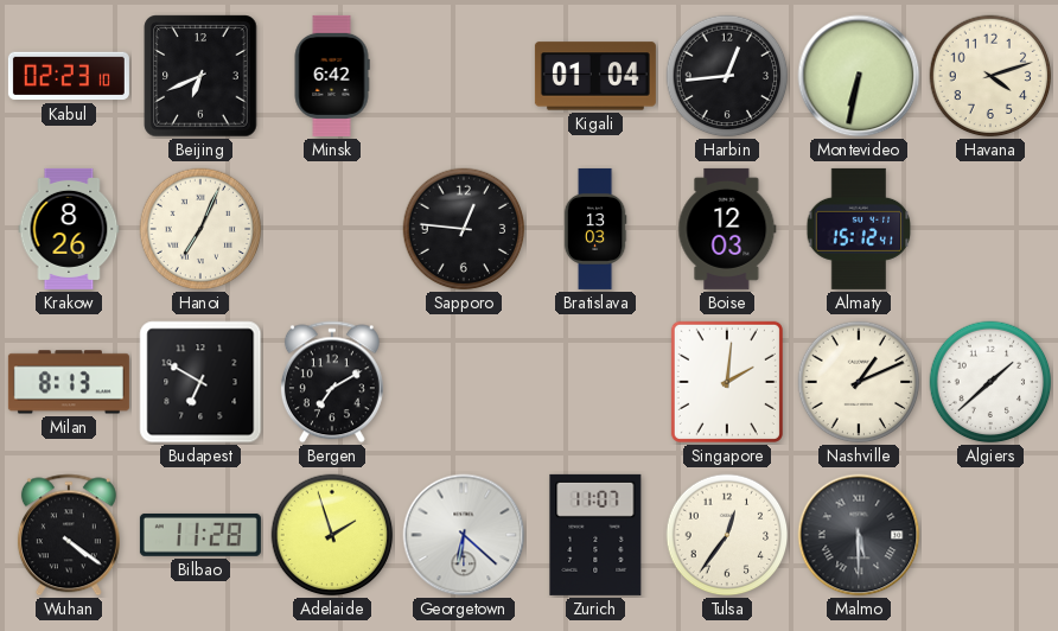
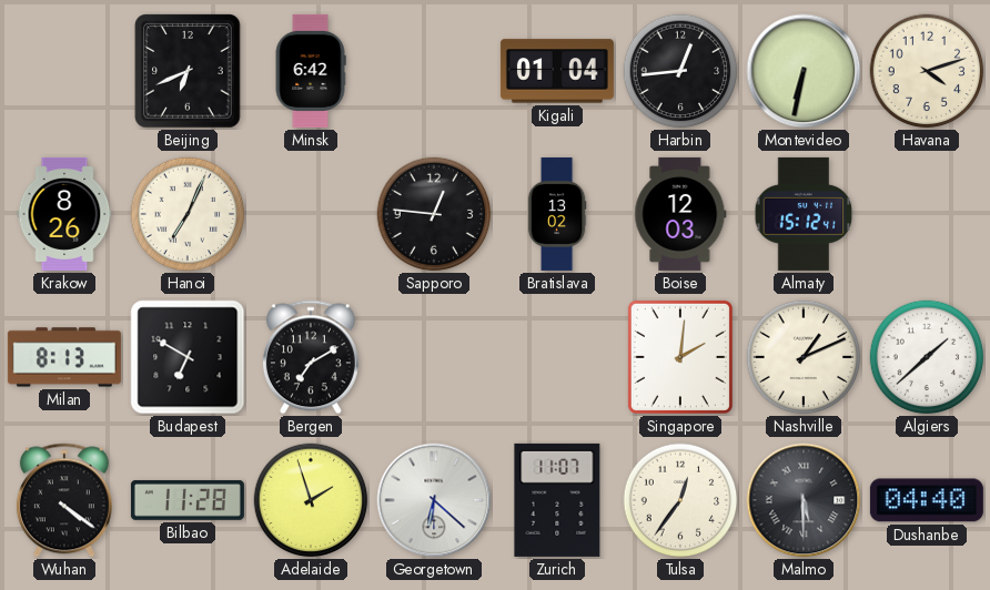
Kabul: 02:23 -> none
Bratislava: 13:03 -> 13:02
Dushanbe: none -> 04:40
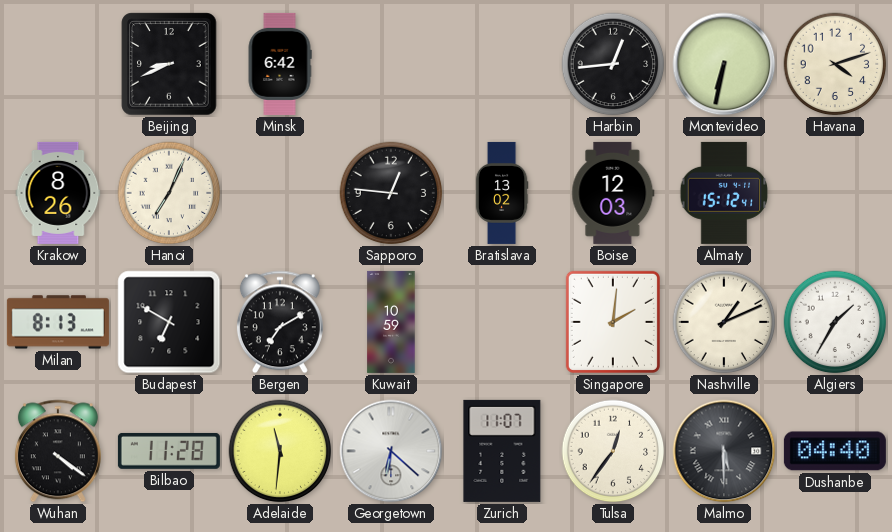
Beijing: 6:41 -> 8:41
Kigali: 01:04 -> none
Kuwait: none -> 10:59
Algiers: 1:38 -> 1:35
Adelaide: 1:57 -> 11:31
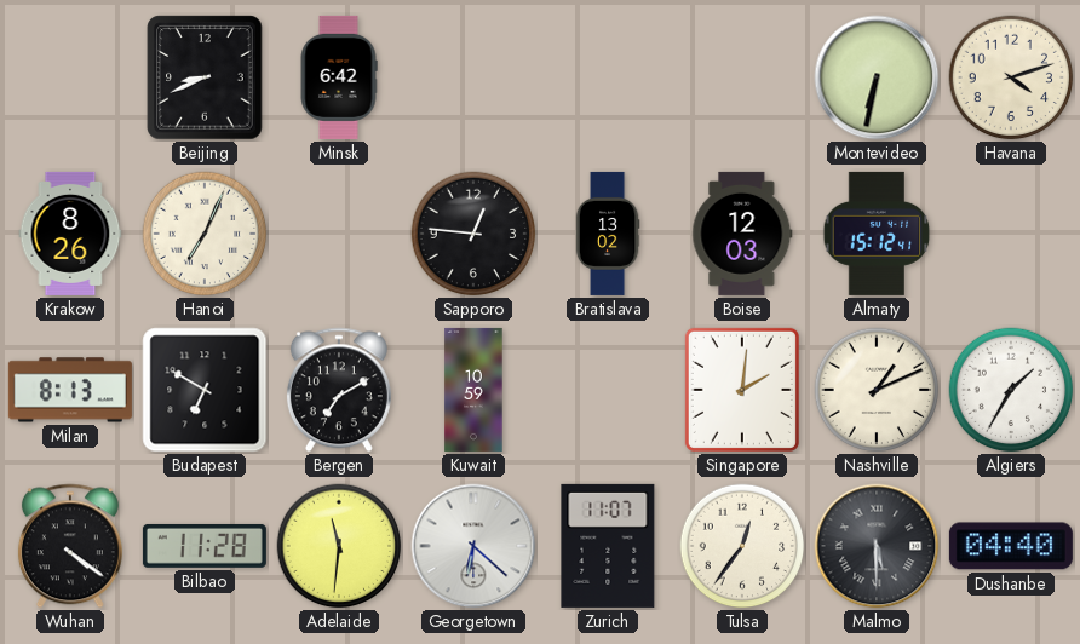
Harbin: 12:44 -> none
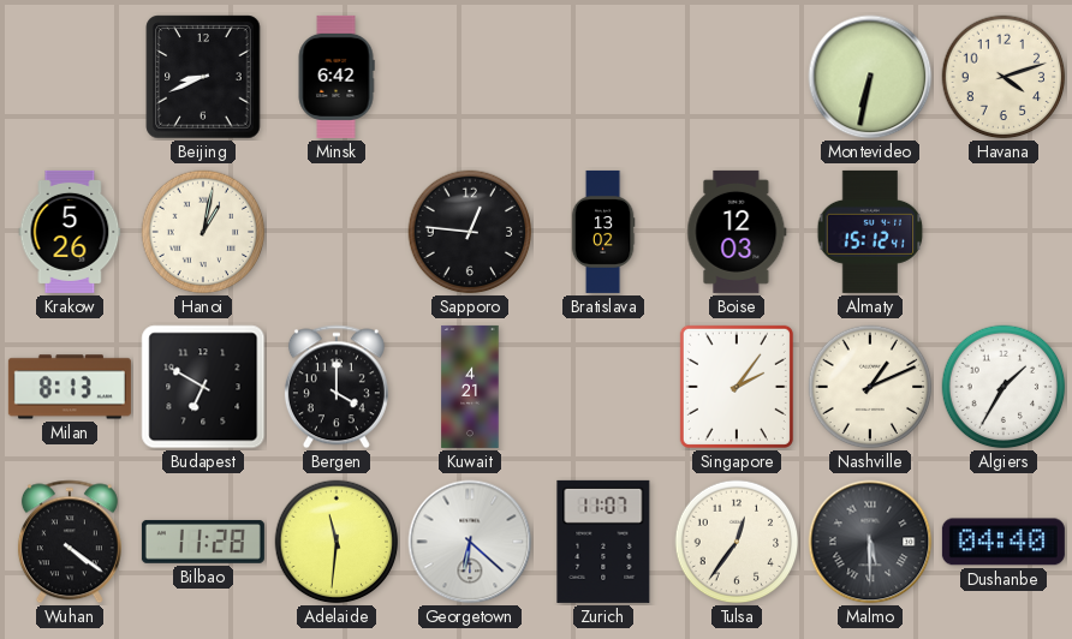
Krakow: 8:26 -> 5:26
Hanoi: 7:04 -> 1:02
Bergen: 7:10 -> 4:00
Kuwait: 10:59 -> 4:21
Singapore: 2:01 -> 2:06
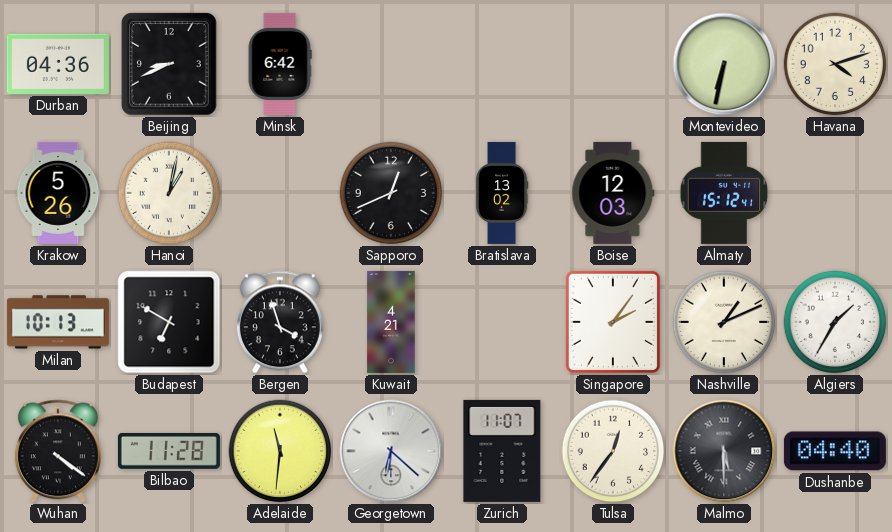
Durban: none -> 04:36
Sapporo: 12:46 -> 12:41
Milan: 8:13 -> 10:13
Bergen: 4:00 -> 3:57
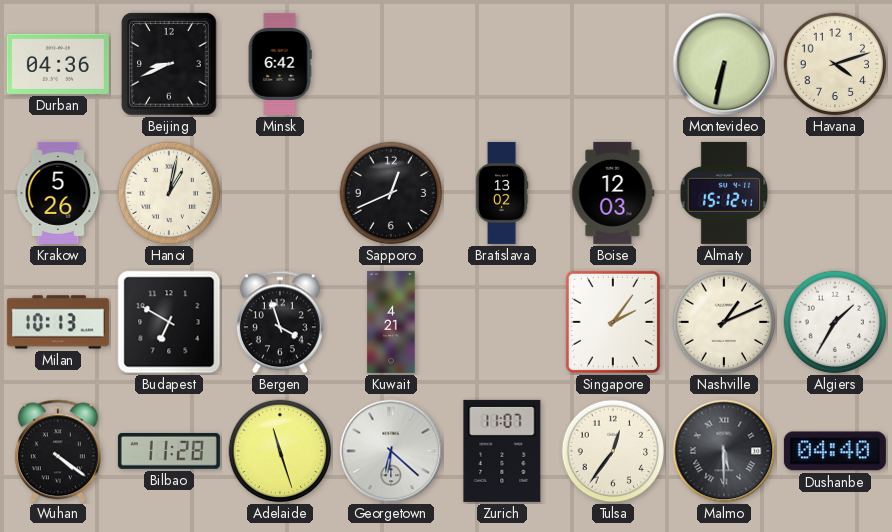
Adelaide: 11:31 -> 11:27
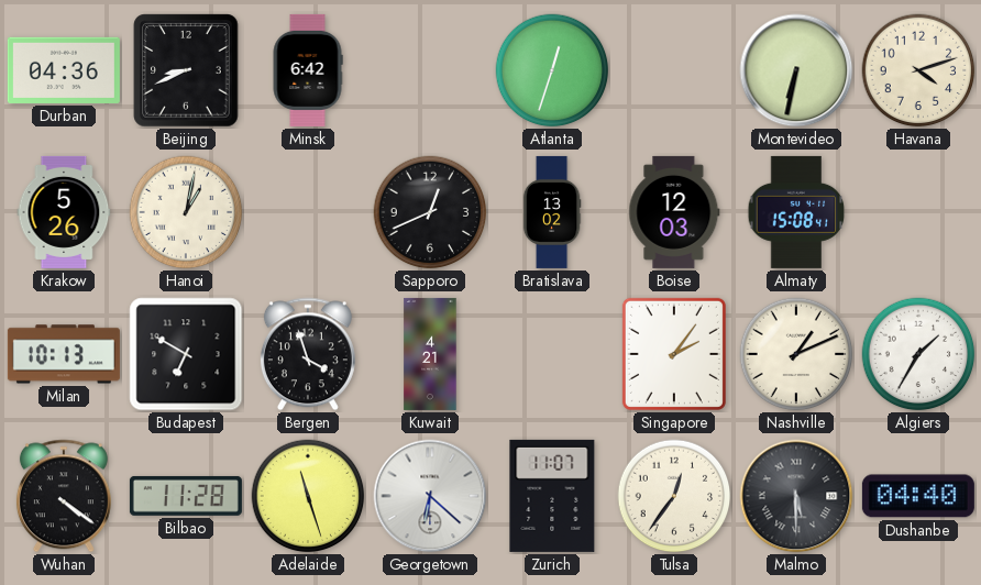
Atlanta: none -> 12:33
Almaty: 15:12 -> 15:08
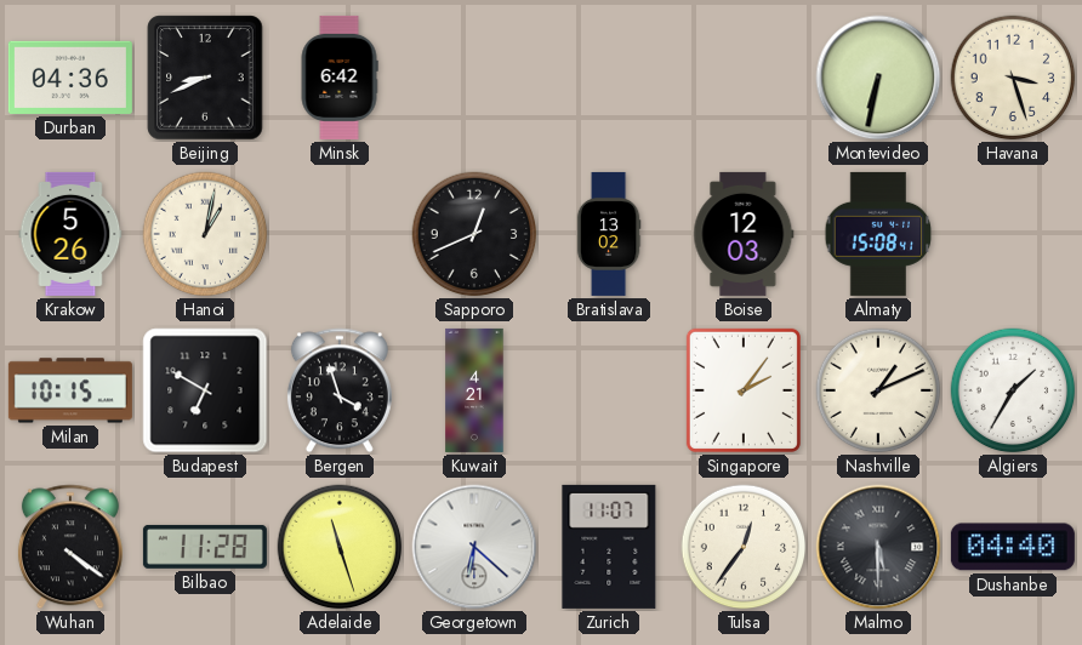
Atlanta: 12:33 -> none
Havana: 4:12 -> 3:27
Milan: 10:13 -> 10:15
